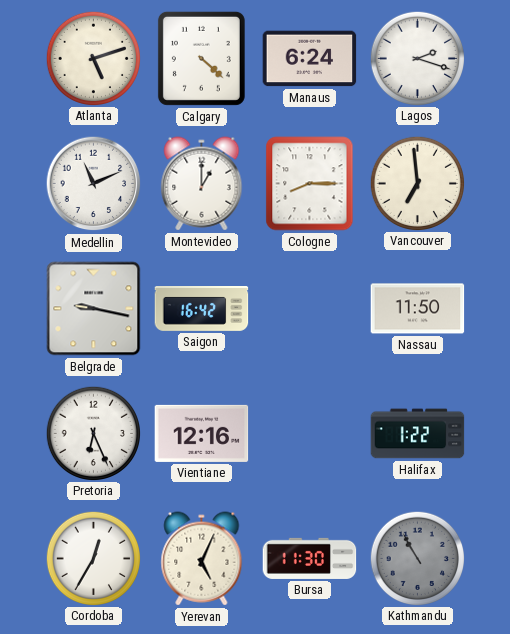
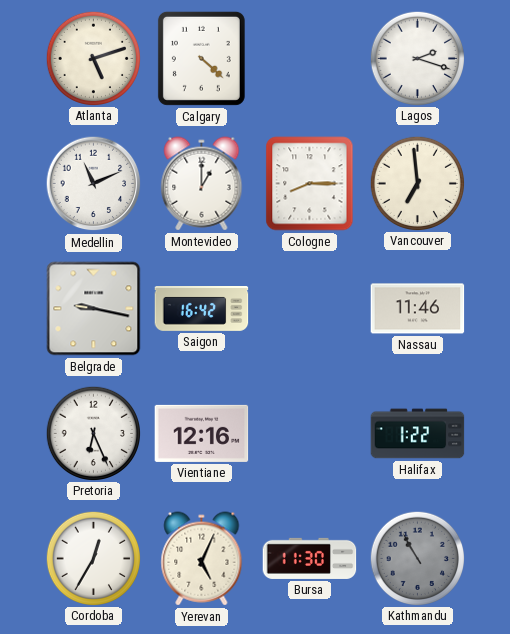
Manaus: 6:24 -> none
Nassau: 11:50 -> 11:46
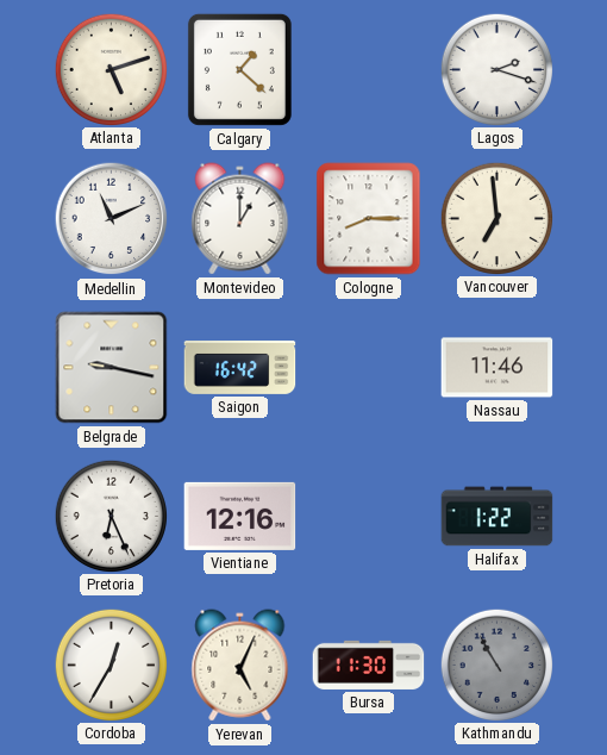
Calgary: 4:22 -> 1:22
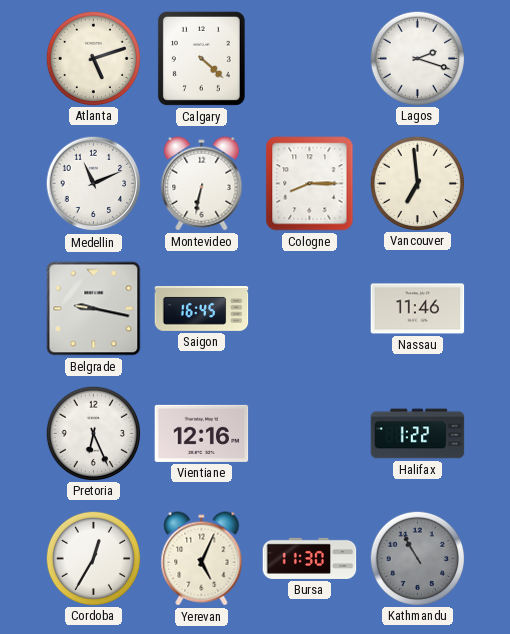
Calgary: 1:22 -> 4:22
Montevideo: 1:00 -> 6:32
Saigon: 16:42 -> 16:45
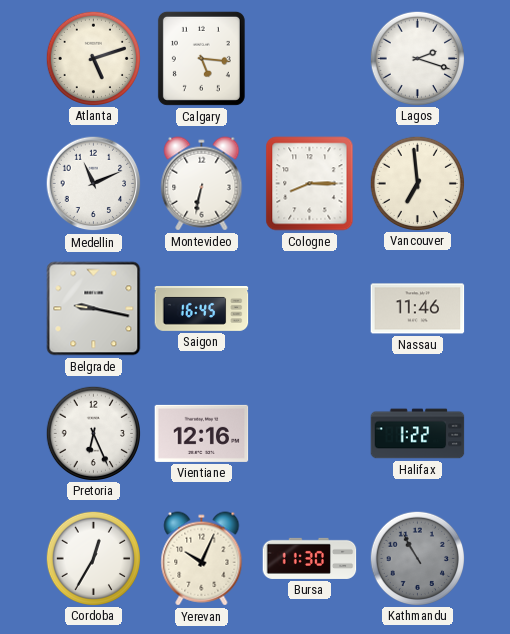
Calgary: 4:22 -> 5:16
Yerevan: 5:04 -> 10:04
